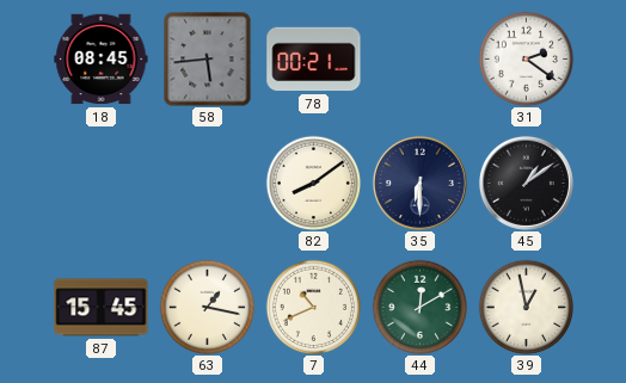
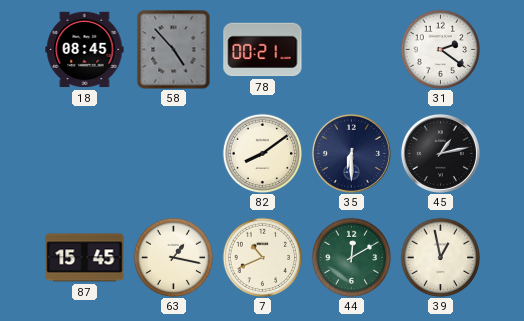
58: 5:44 -> 4:53
45: 1:09 -> 1:13
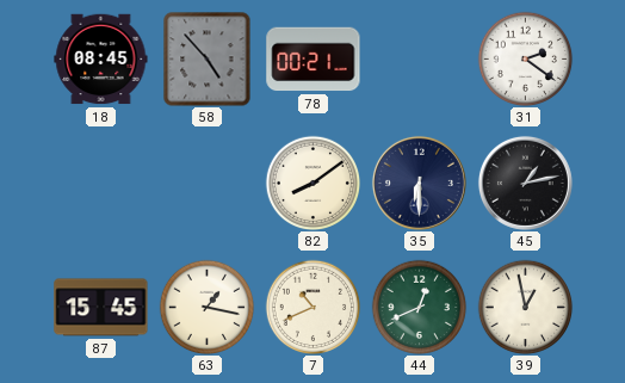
44: 12:10 -> 12:41
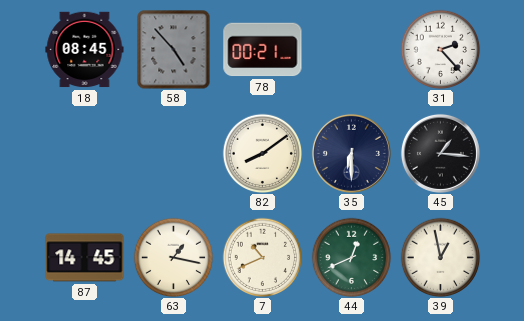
31: 2:21 -> 2:23
45: 1:13 -> 1:16
87: 15:45 -> 14:45
